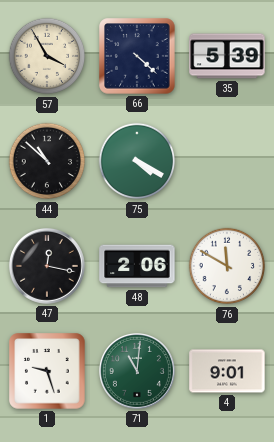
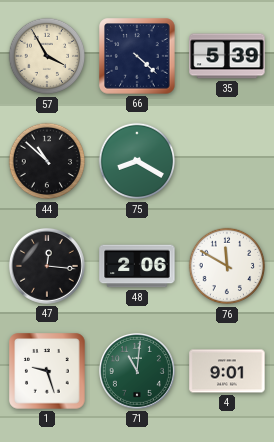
75: 4:20 -> 8:20
47: 12:17 -> 12:16
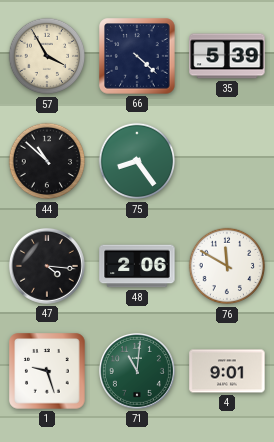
75: 8:20 -> 8:24
47: 12:16 -> 4:16
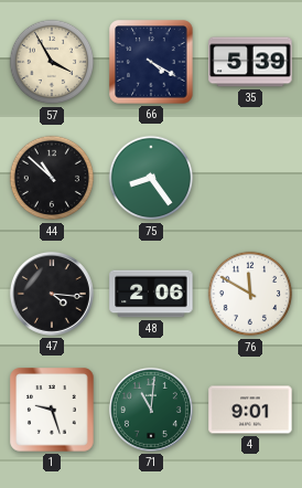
66: 4:22 -> 4:20
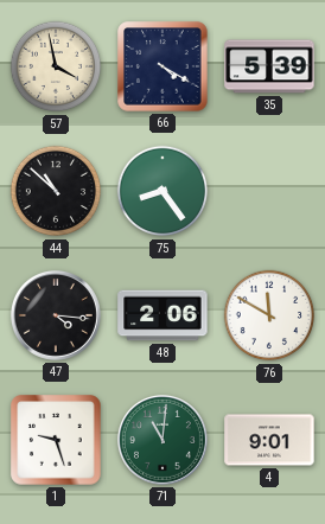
57: 3:55 -> 3:58
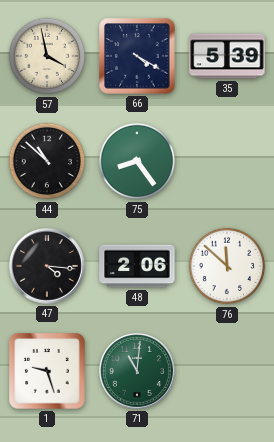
76: 11:50 -> 11:52
4: 9:01 -> none
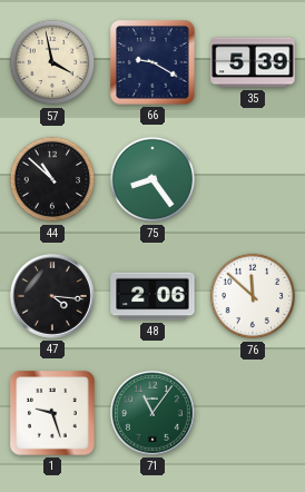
66: 4:20 -> 9:20
71: 11:01 -> 11:06
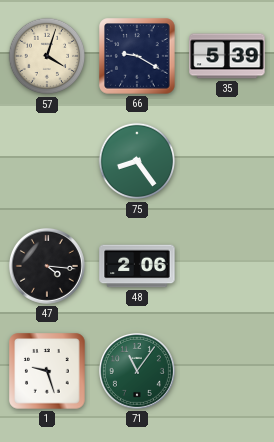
57: 3:58 -> 4:03
44: 10:52 -> none
76: 11:52 -> none
